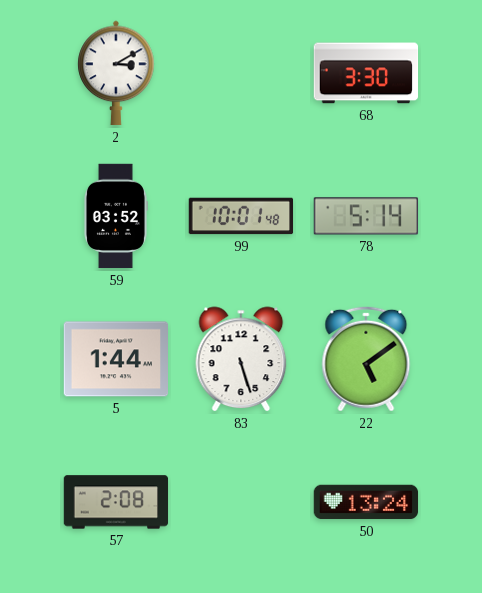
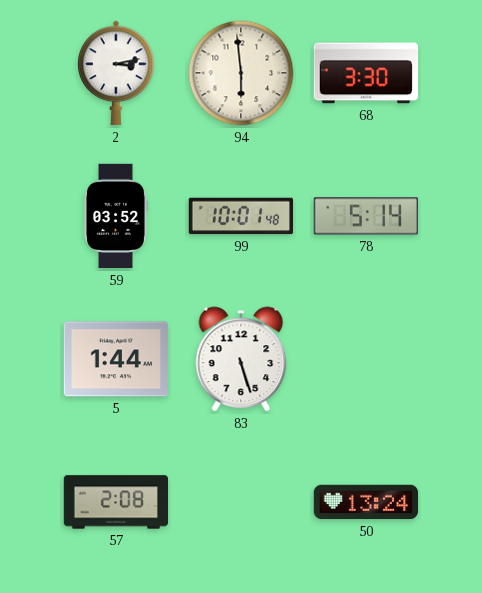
2: 3:10 -> 3:13
94: none -> 5:59
22: 5:09 -> none
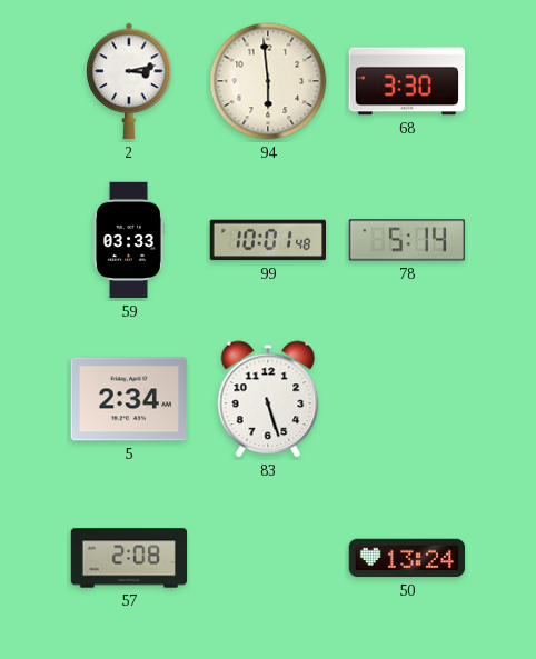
59: 03:52 -> 03:33
5: 1:44 -> 2:34
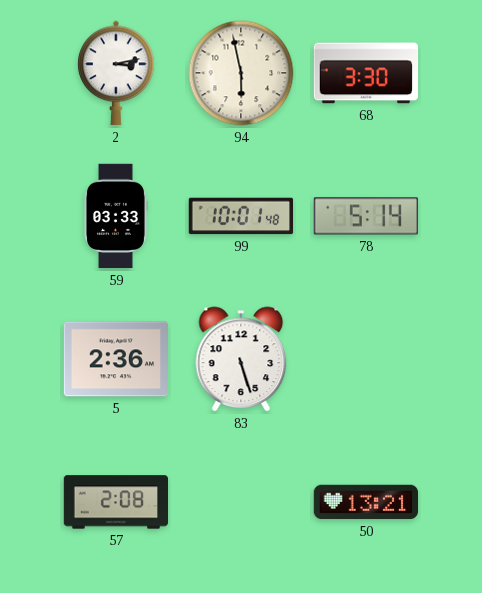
94: 5:59 -> 5:58
5: 2:34 -> 2:36
50: 13:24 -> 13:21
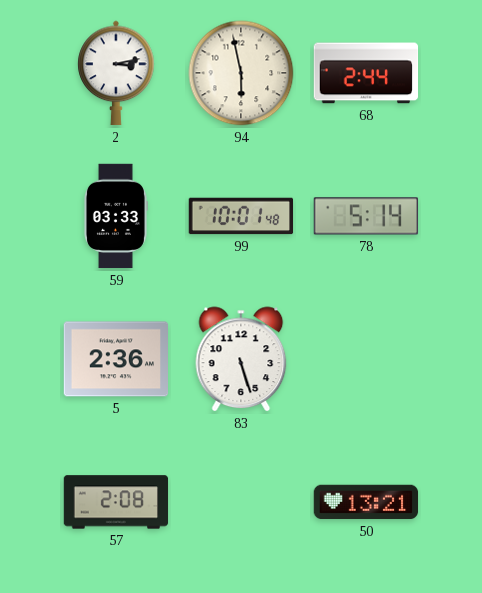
68: 3:30 -> 2:44
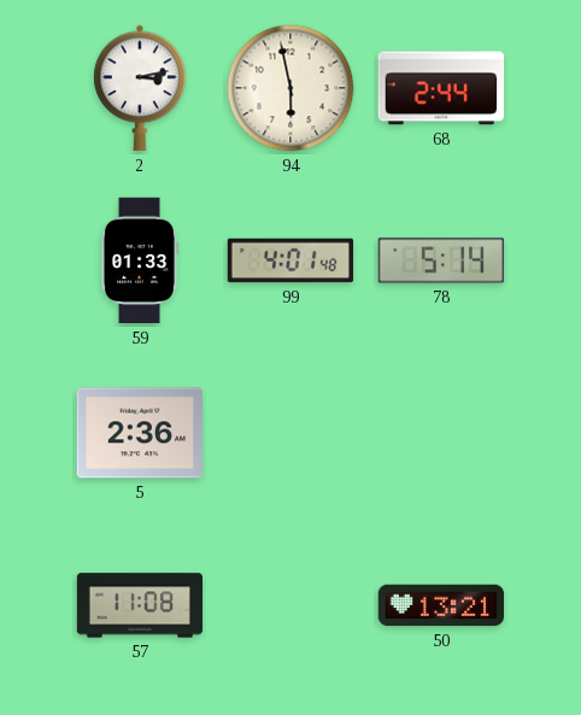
59: 03:33 -> 01:33
99: 10:01 -> 4:01
83: 5:27 -> none
57: 2:08 -> 11:08
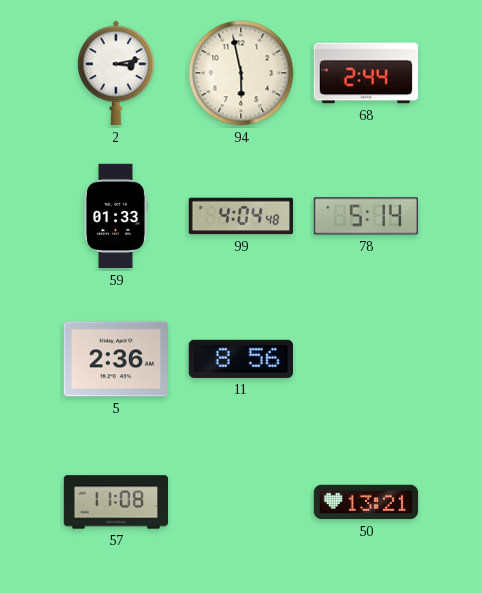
99: 4:01 -> 4:04
11: none -> 8:56
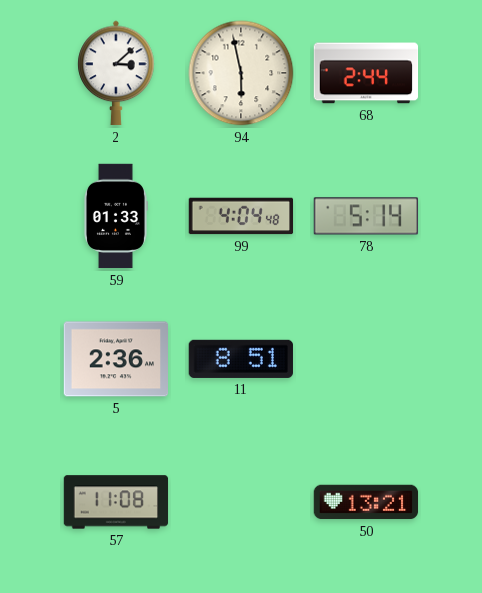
2: 3:13 -> 3:08
11: 8:56 -> 8:51
